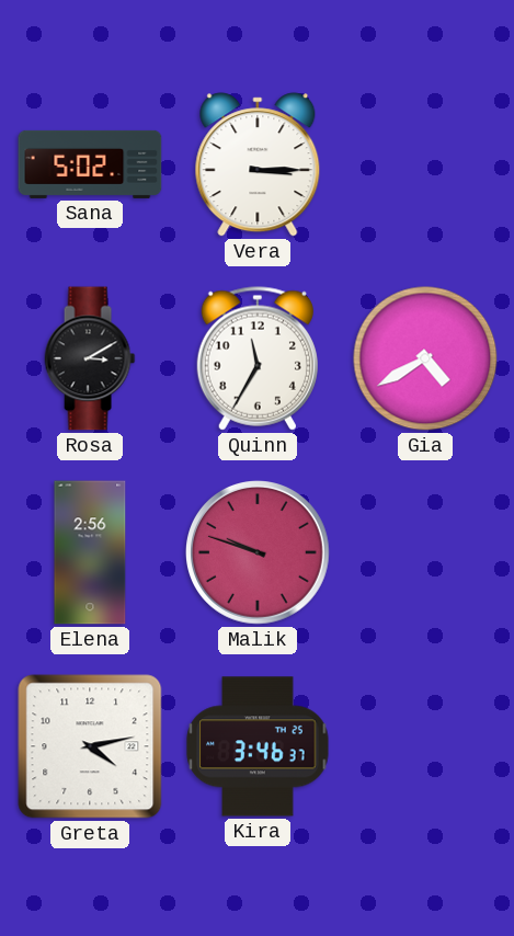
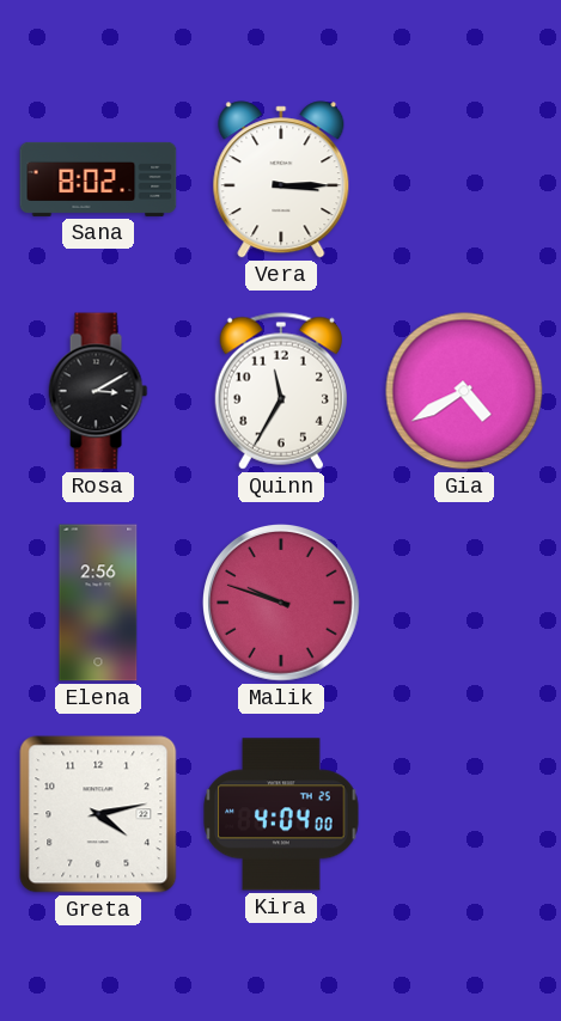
Sana: 5:02 -> 8:02
Kira: 3:46 -> 4:04
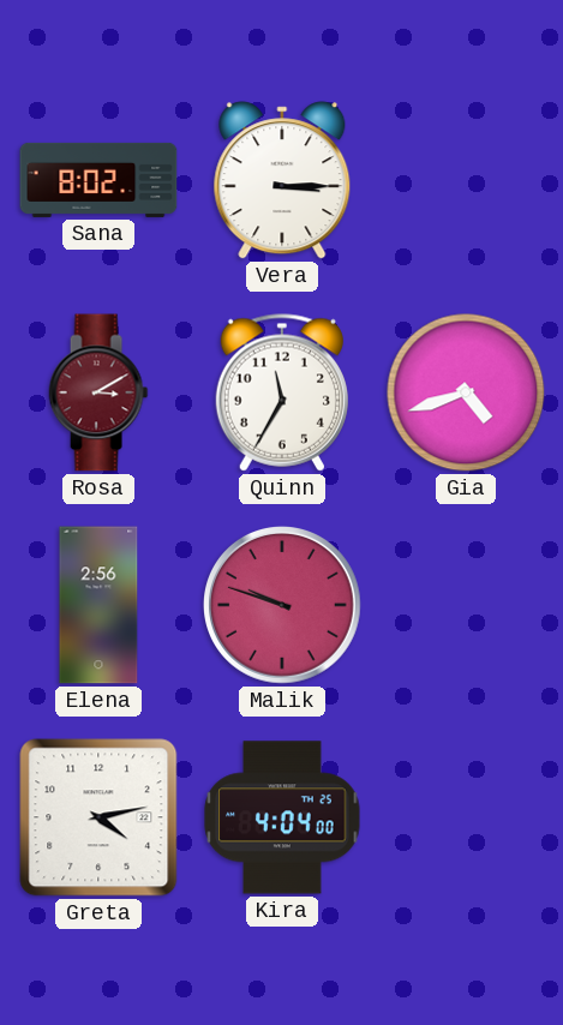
Rosa dial: black -> burgundy
Gia: 4:40 -> 4:42
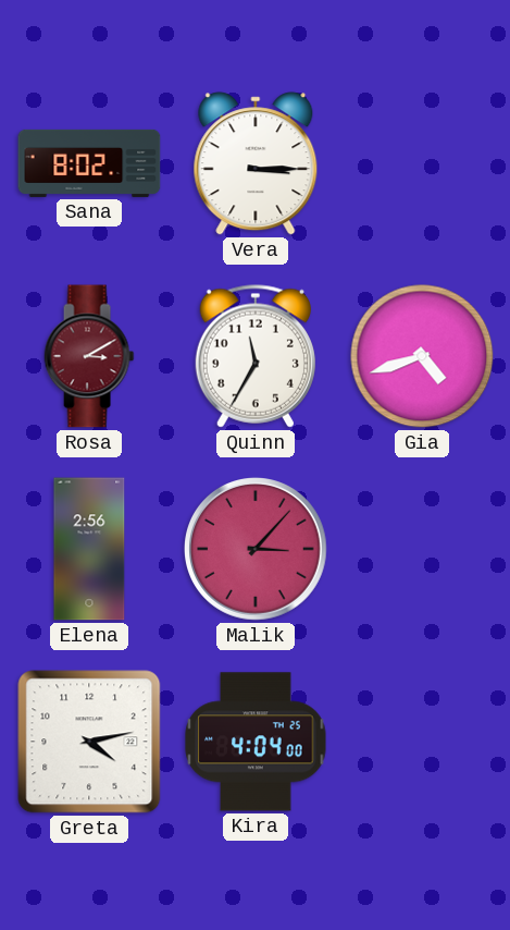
Malik: 9:48 -> 3:07
